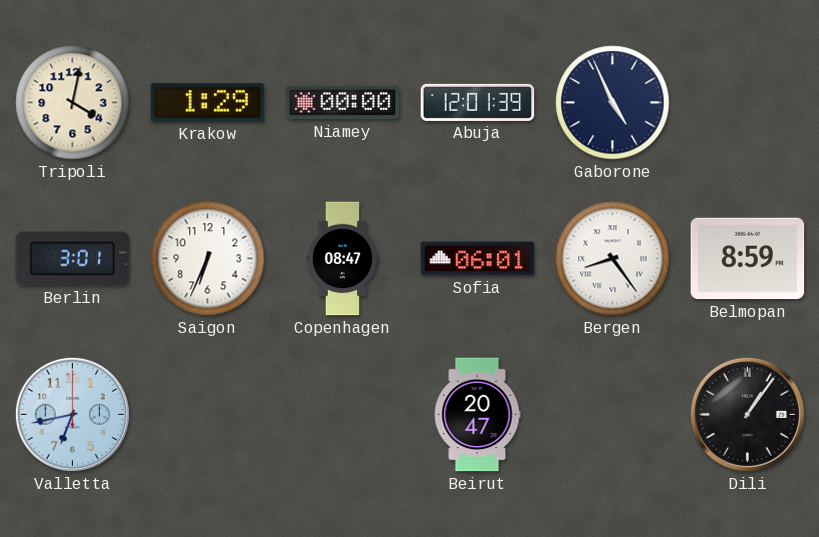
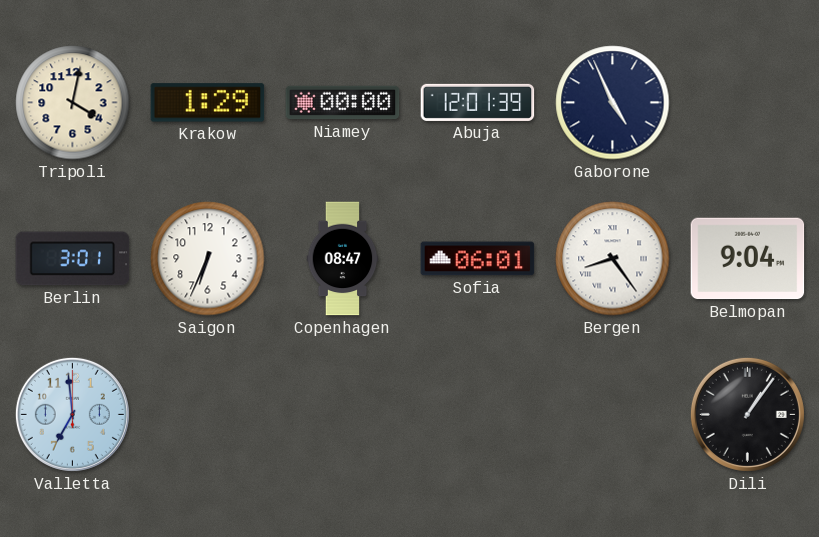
Belmopan: 8:59 -> 9:04
Valletta: 6:43 -> 6:59
Beirut: 20:47 -> none
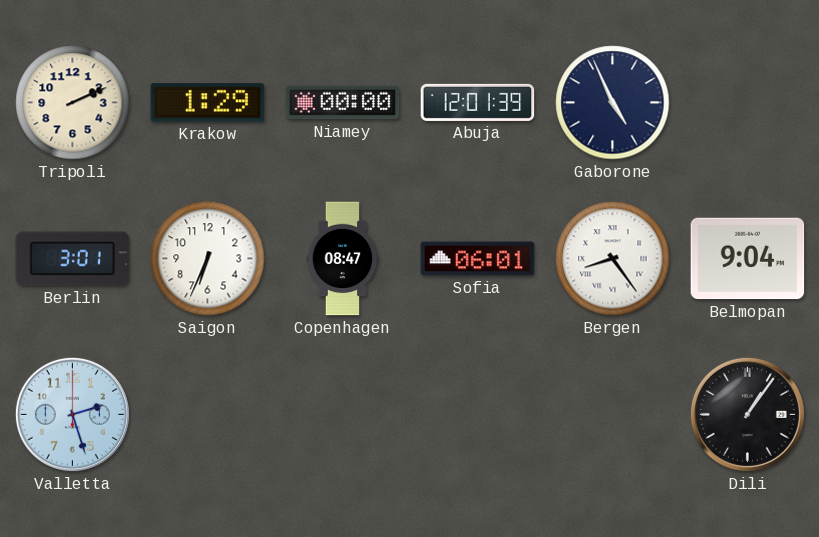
Tripoli: 4:02 -> 2:11
Valletta: 6:59 -> 2:27
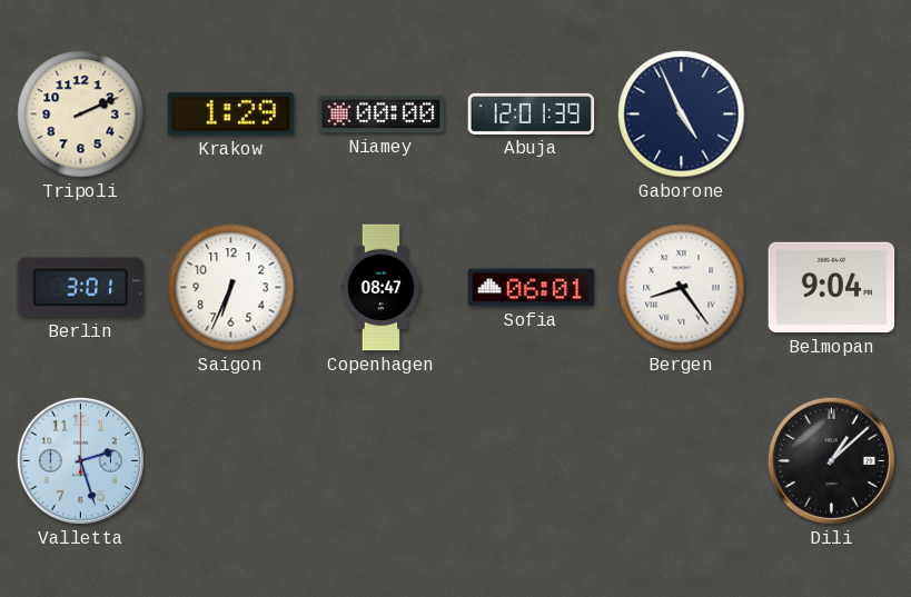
Dili: 1:06 -> 1:08
